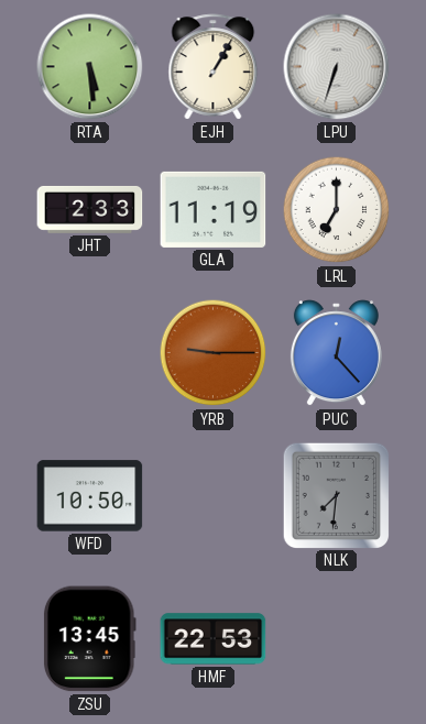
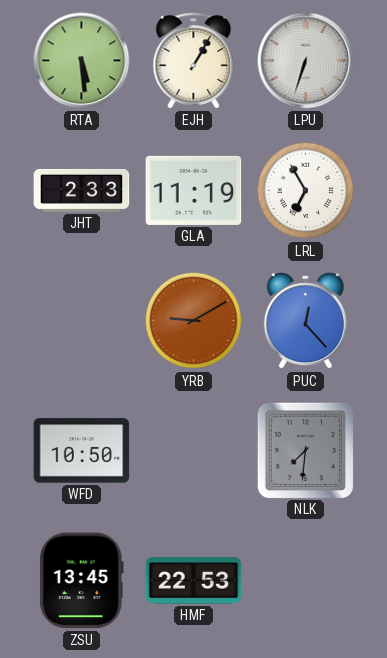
LRL: 7:00 -> 6:55
YRB: 9:15 -> 9:10
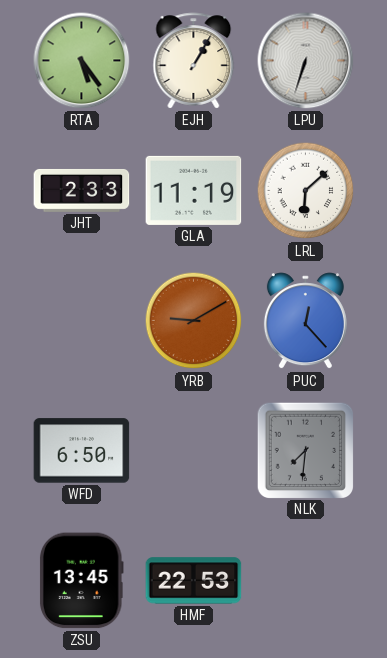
RTA: 5:29 -> 5:24
LRL: 6:55 -> 6:08
WFD: 10:50 -> 6:50
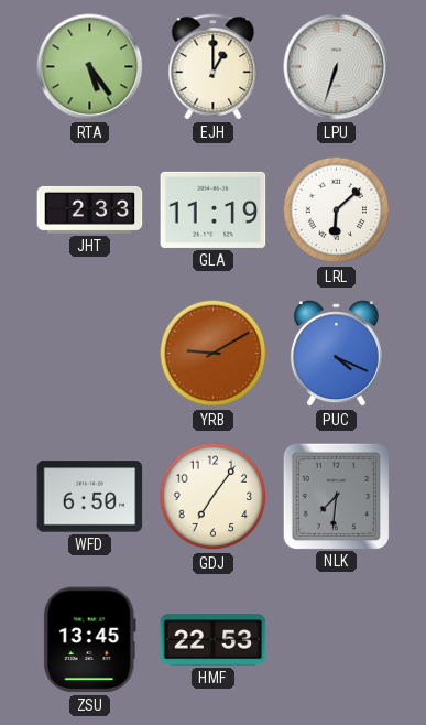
EJH: 1:05 -> 1:00
PUC: 12:23 -> 4:19
GDJ: none -> 7:06
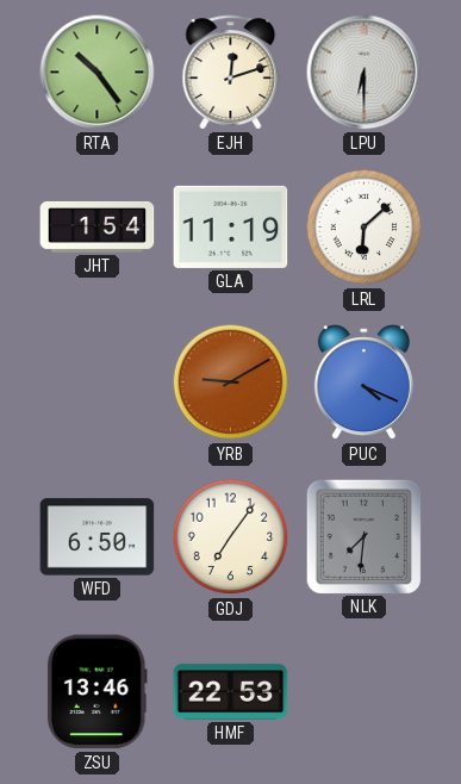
RTA: 5:24 -> 10:24
EJH: 1:00 -> 12:12
LPU: 6:33 -> 6:30
JHT: 2:33 -> 1:54
ZSU: 13:45 -> 13:46
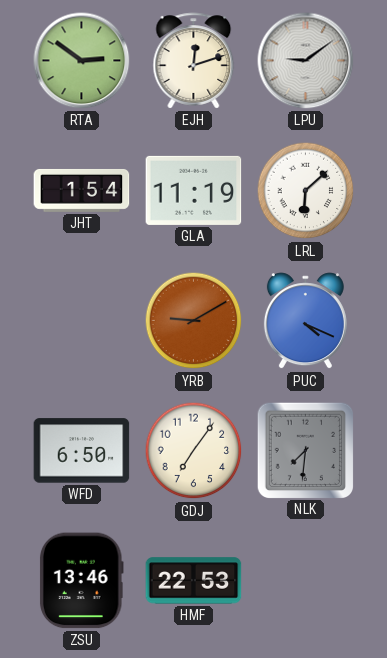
RTA: 10:24 -> 2:51
LPU: 6:30 -> 9:09
